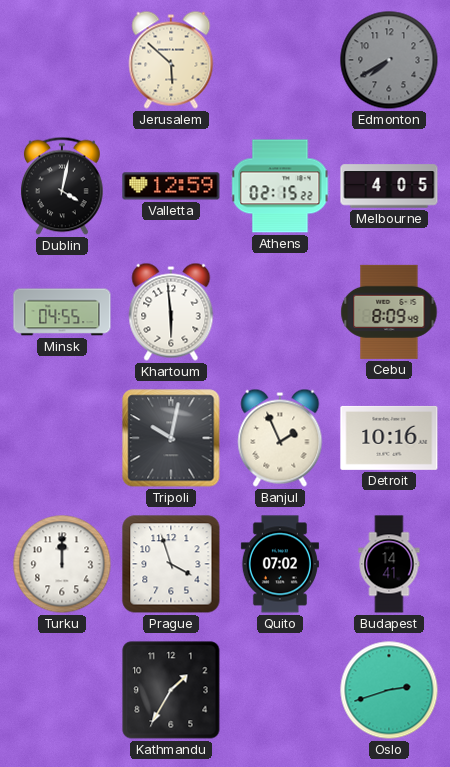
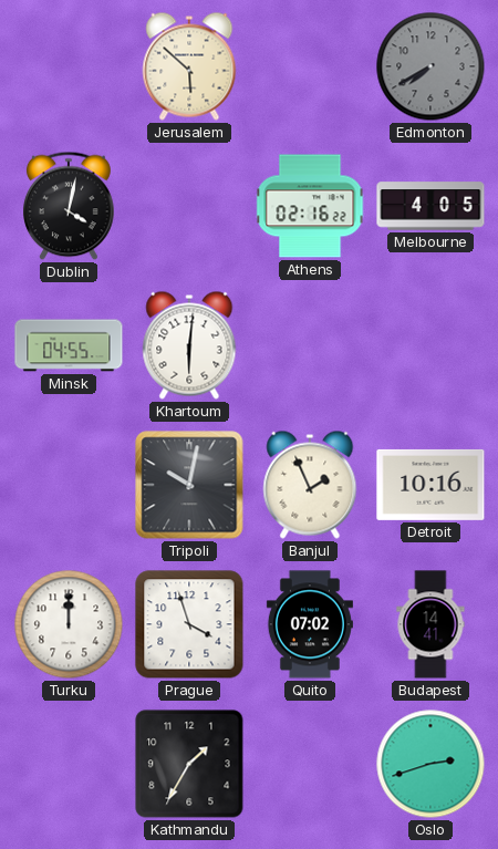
Valletta: 12:59 -> none
Athens: 02:15 -> 02:16
Khartoum: 5:59 -> 6:01
Cebu: 8:09 -> none
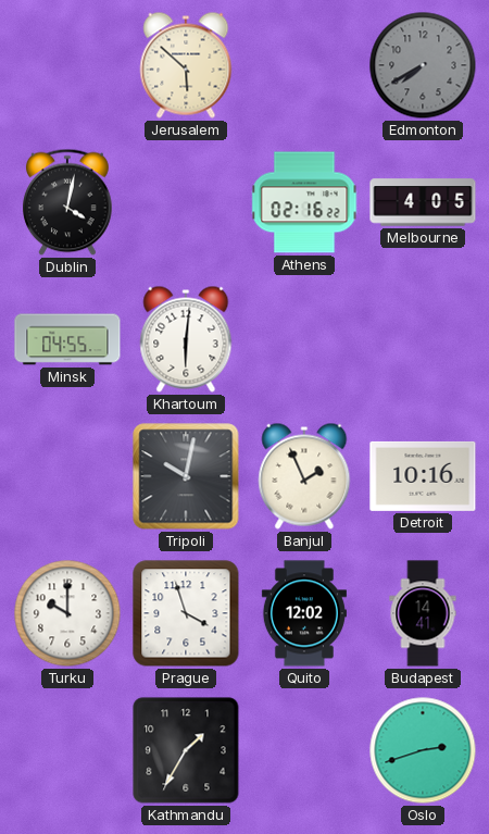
Turku: 12:00 -> 10:00
Quito: 07:02 -> 12:02
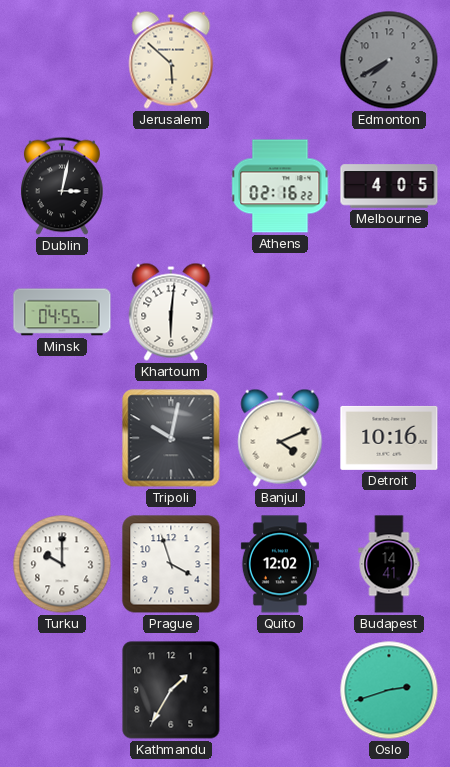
Dublin: 4:02 -> 3:02
Banjul: 1:56 -> 4:11
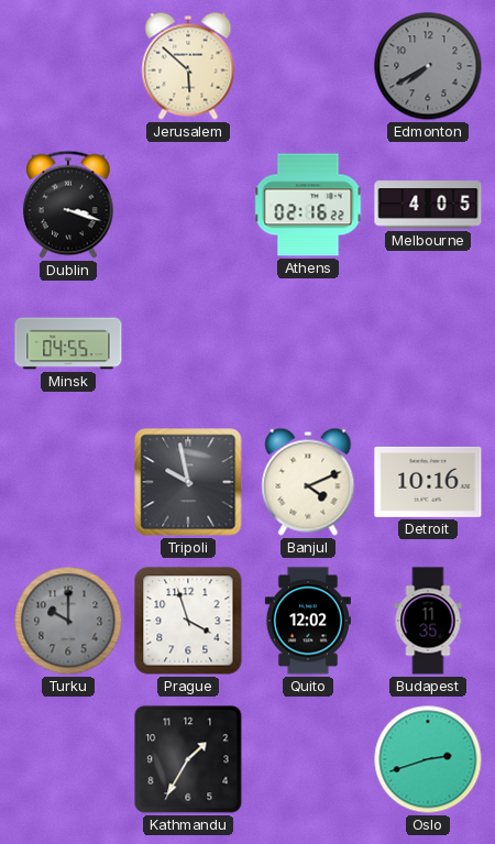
Dublin: 3:02 -> 3:18
Khartoum: 6:01 -> none
Tripoli: 10:02 -> 9:58
Turku dial: white -> grey
Budapest: 14:41 -> 11:35
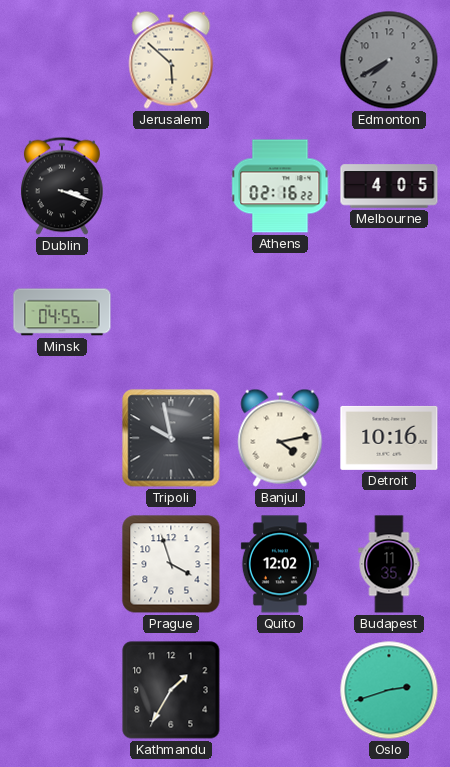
Banjul: 4:11 -> 4:13
Turku: 10:00 -> none
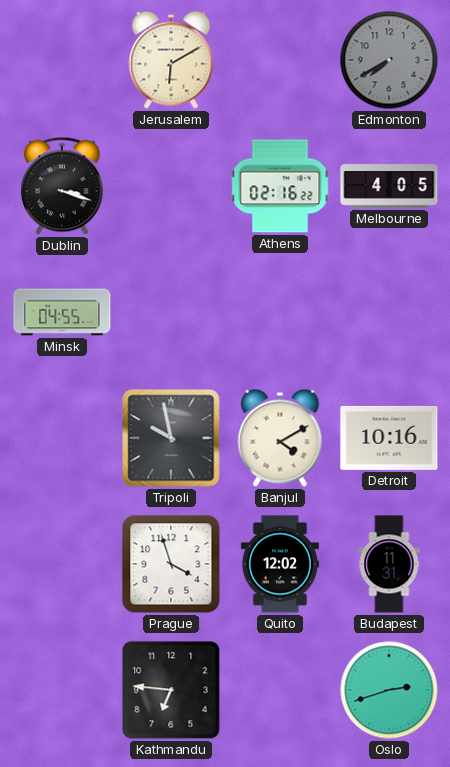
Jerusalem: 5:52 -> 6:10
Banjul: 4:13 -> 4:10
Budapest: 11:35 -> 11:31
Kathmandu: 1:35 -> 6:46
